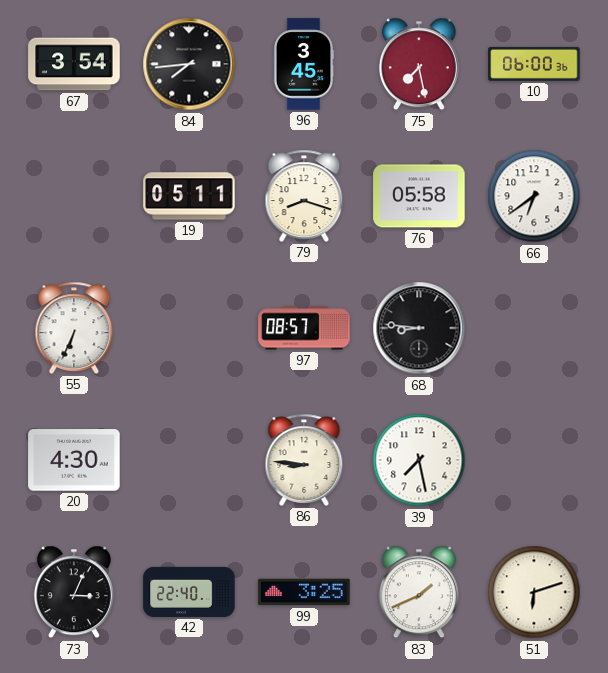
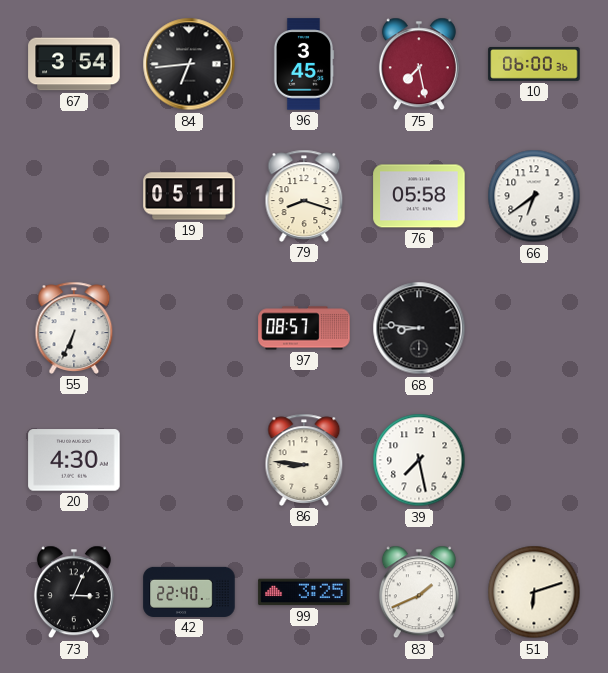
84: 7:44 -> 6:44
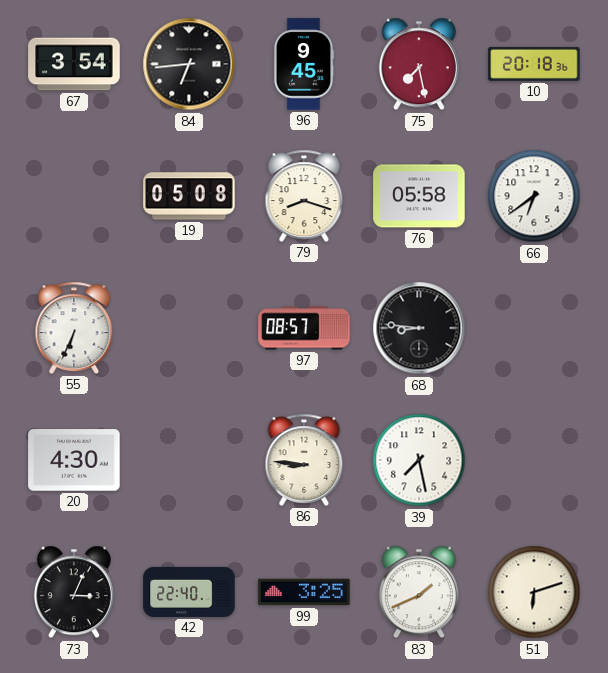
96: 3:45 -> 9:45
10: 06:00 -> 20:18
19: 05:11 -> 05:08
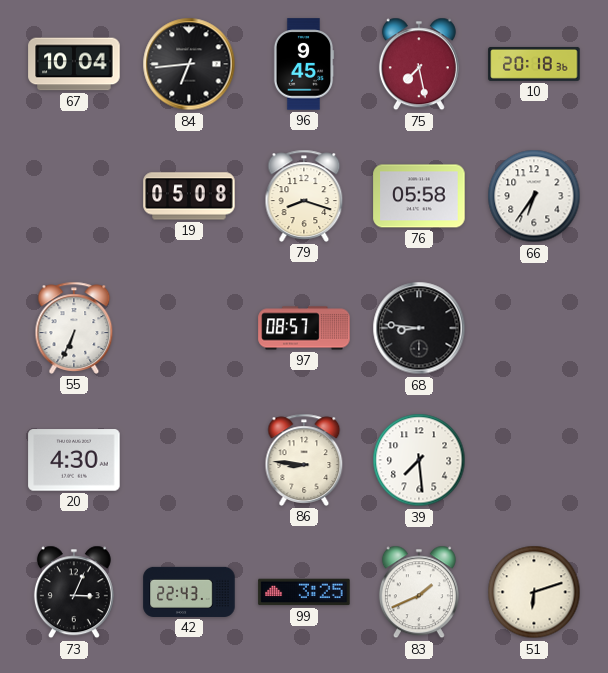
67: 3:54 -> 10:04
66: 6:39 -> 6:36
39: 7:28 -> 7:29
42: 22:40 -> 22:43
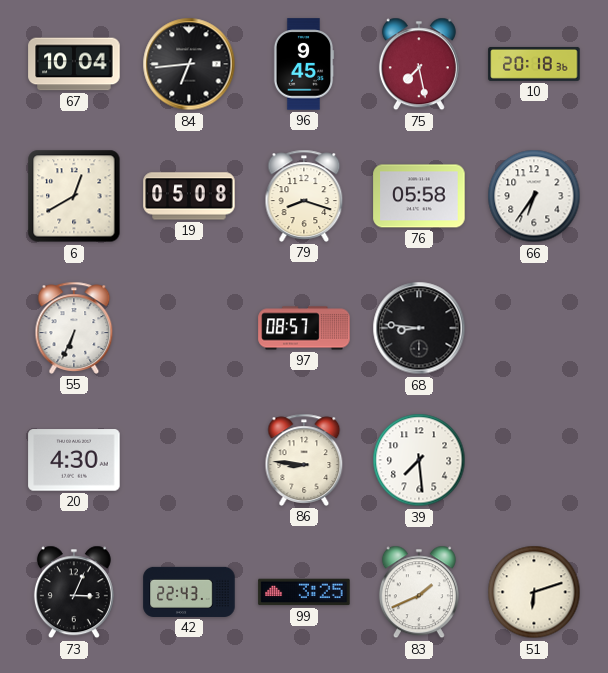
6: none -> 12:40
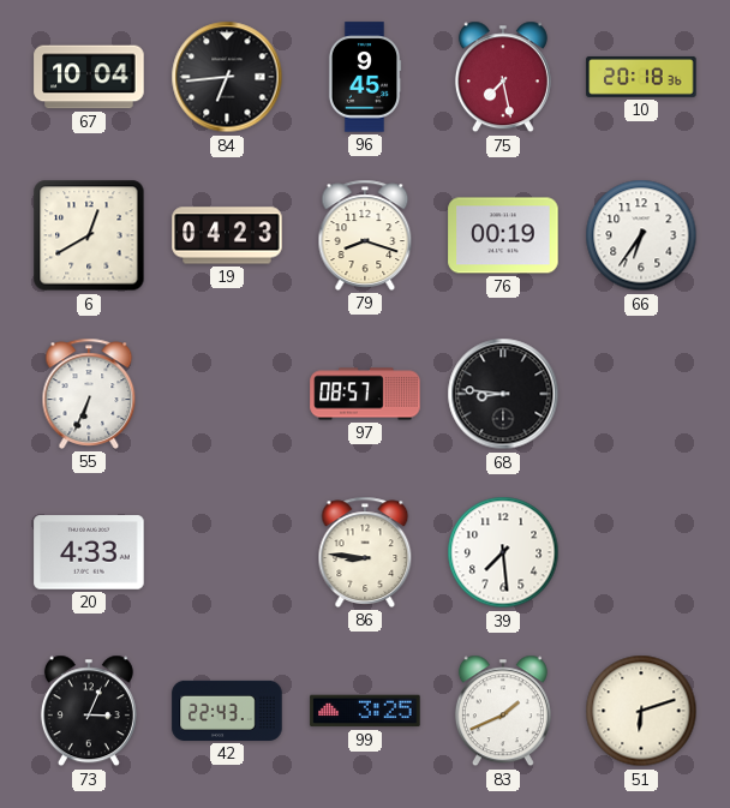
19: 05:08 -> 04:23
76: 05:58 -> 00:19
20: 4:30 -> 4:33
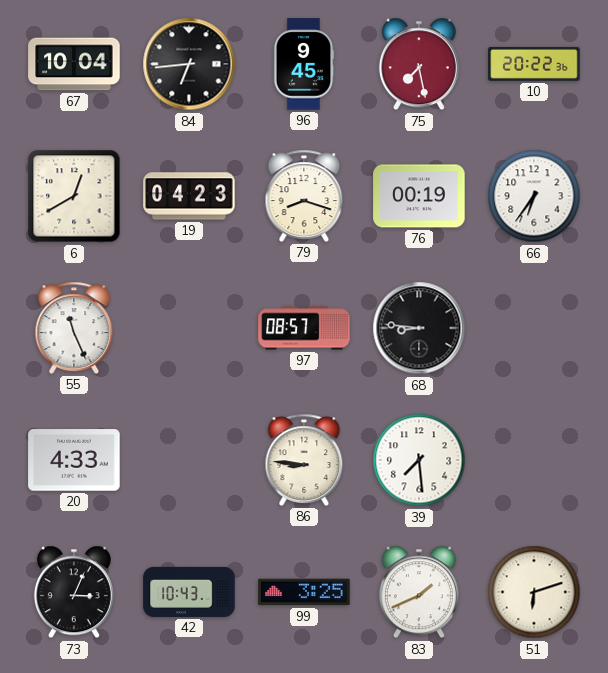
10: 20:18 -> 20:22
55: 6:34 -> 11:26
42: 22:43 -> 10:43
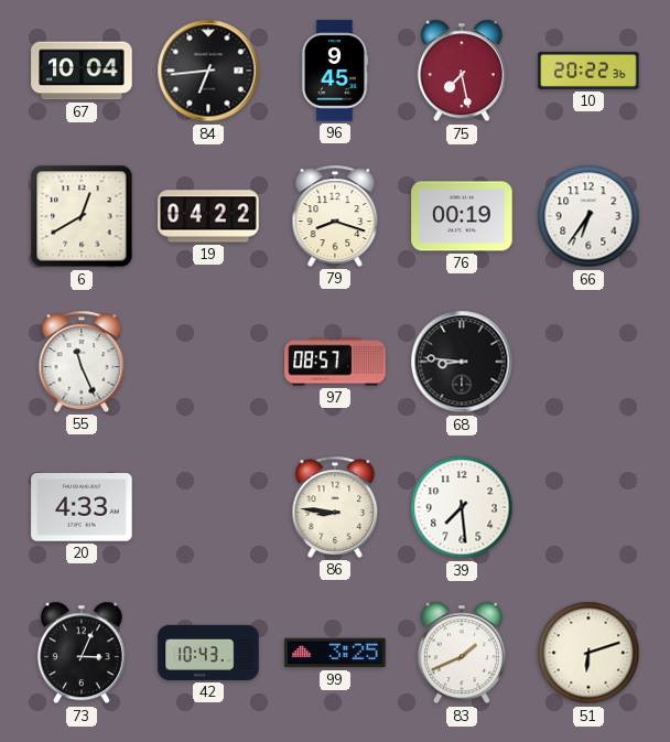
19: 04:23 -> 04:22
